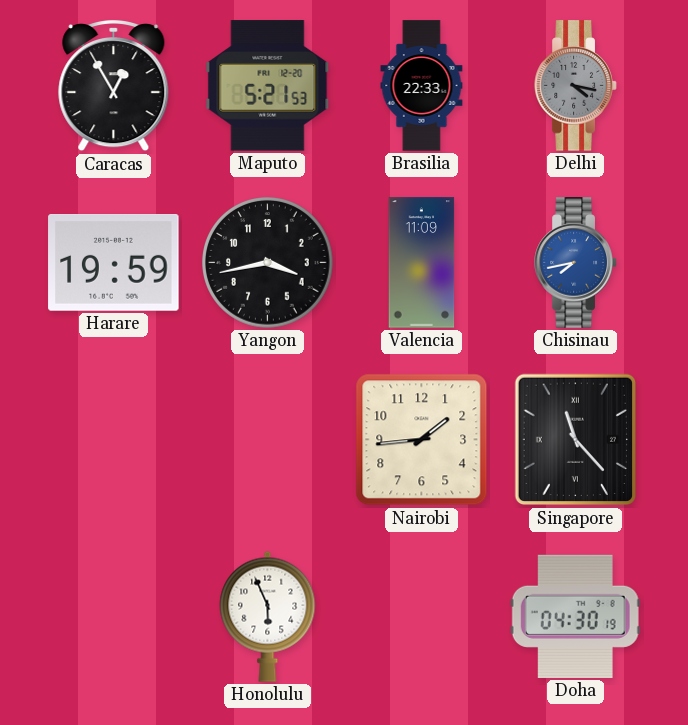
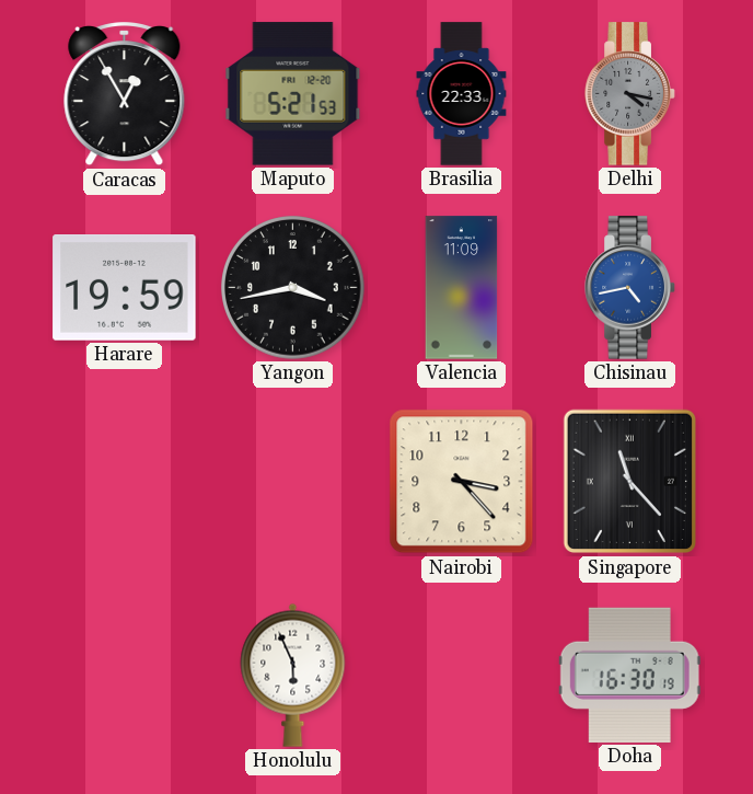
Chisinau: 7:43 -> 4:43
Nairobi: 1:44 -> 3:23
Doha: 04:30 -> 16:30
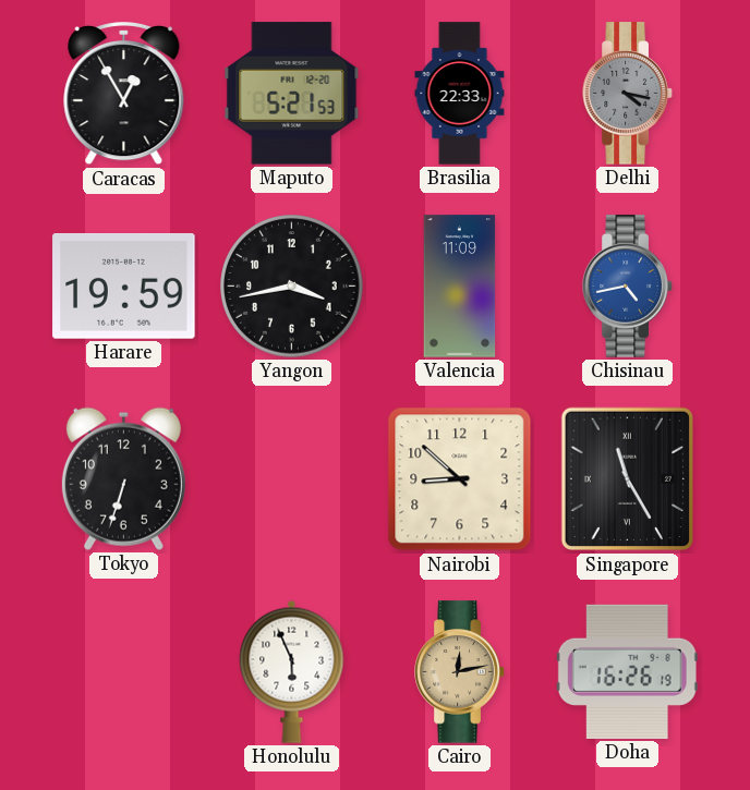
Tokyo: none -> 6:33
Nairobi: 3:23 -> 8:52
Singapore: 11:23 -> 11:25
Cairo: none -> 12:13
Doha: 16:30 -> 16:26
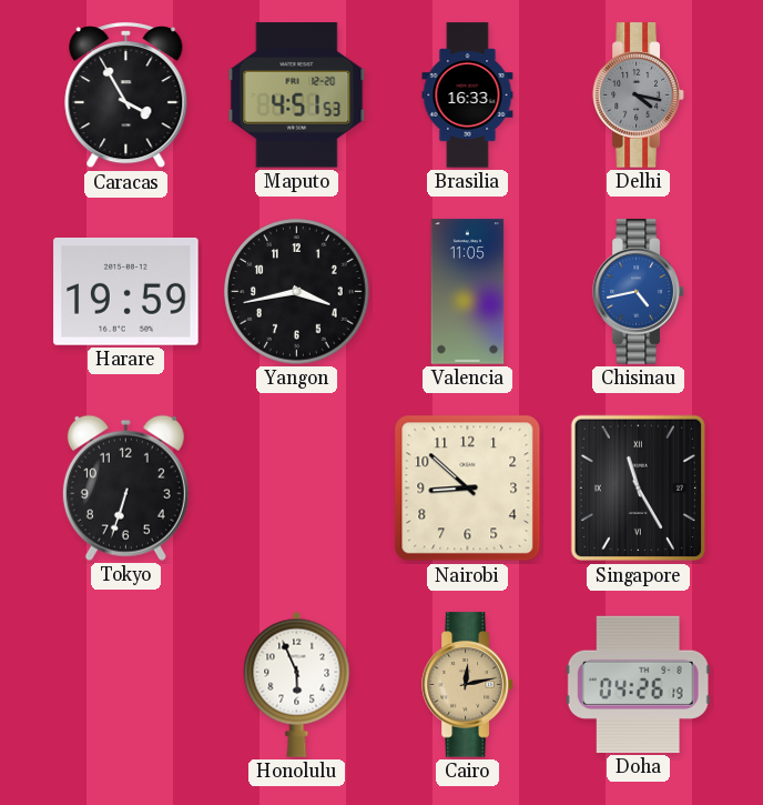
Caracas: 12:55 -> 3:55
Maputo: 5:21 -> 4:51
Brasilia: 22:33 -> 16:33
Valencia: 11:09 -> 11:05
Doha: 16:26 -> 04:26
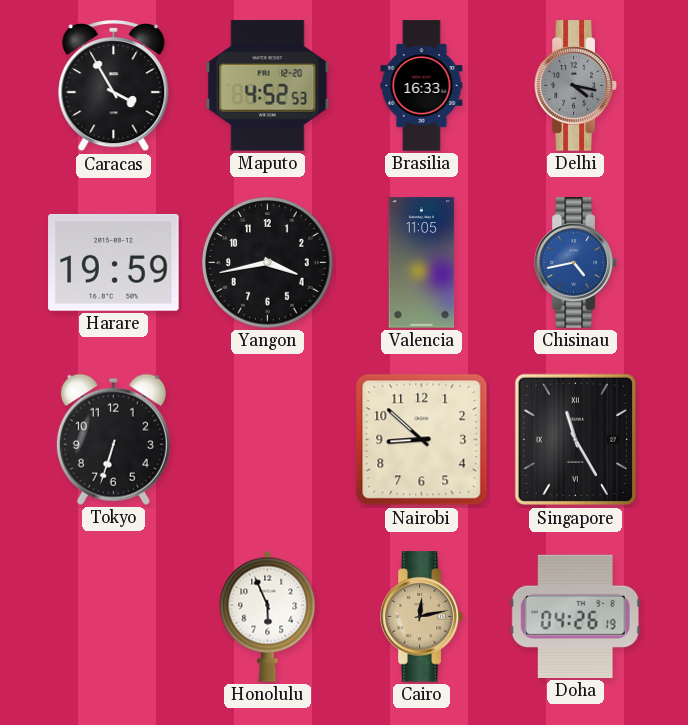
Maputo: 4:51 -> 4:52
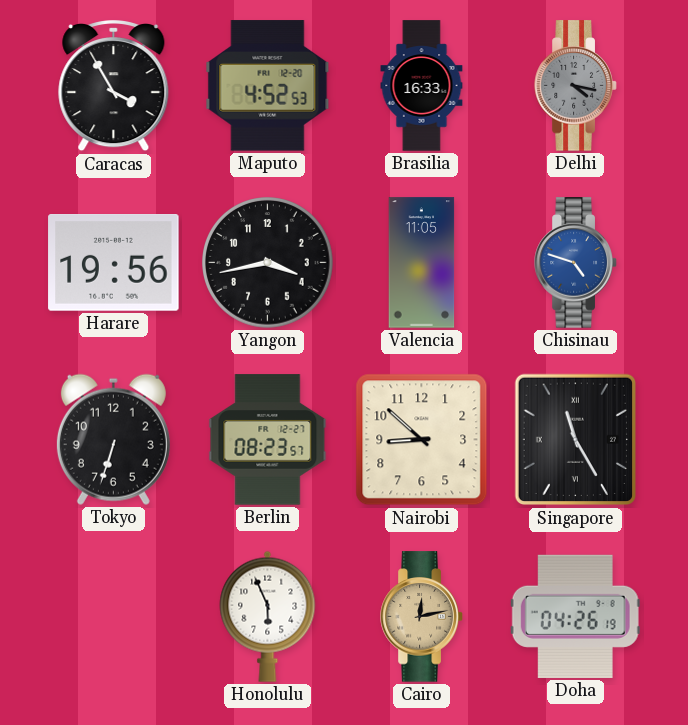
Harare: 19:59 -> 19:56
Chisinau: 4:43 -> 4:48
Berlin: none -> 08:23
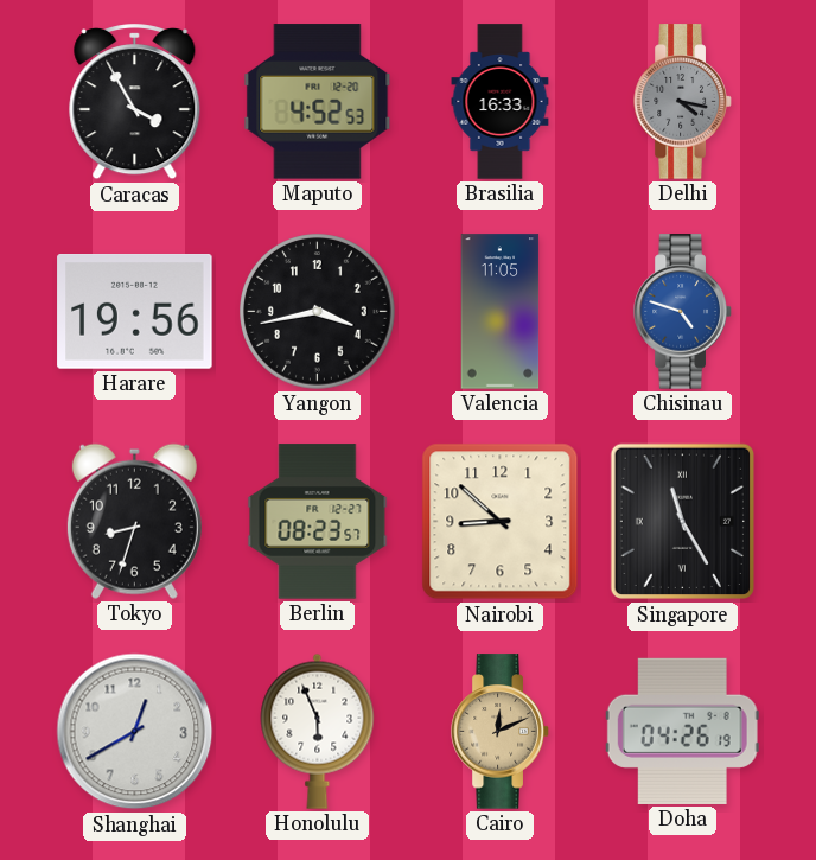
Tokyo: 6:33 -> 8:33
Shanghai: none -> 12:40
Cairo: 12:13 -> 12:11
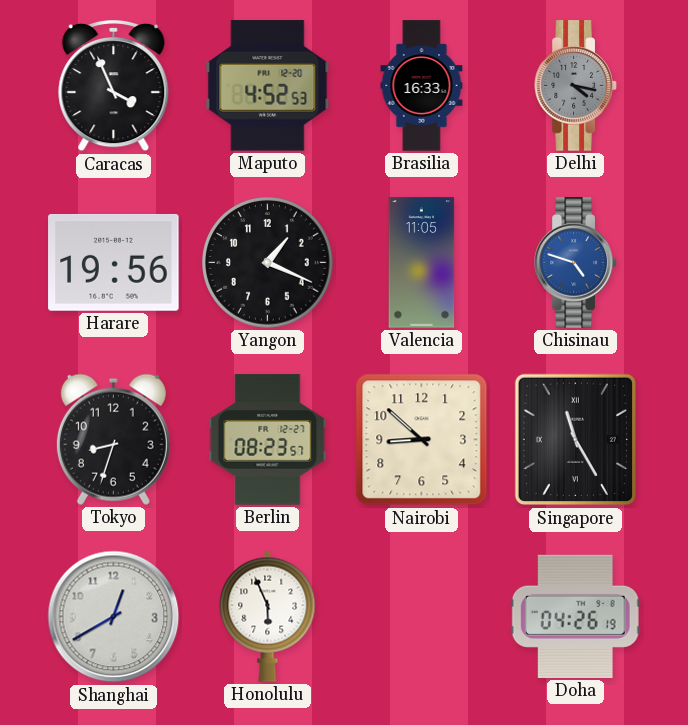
Caracas: 3:55 -> 3:56
Yangon: 3:43 -> 1:19
Cairo: 12:11 -> none
